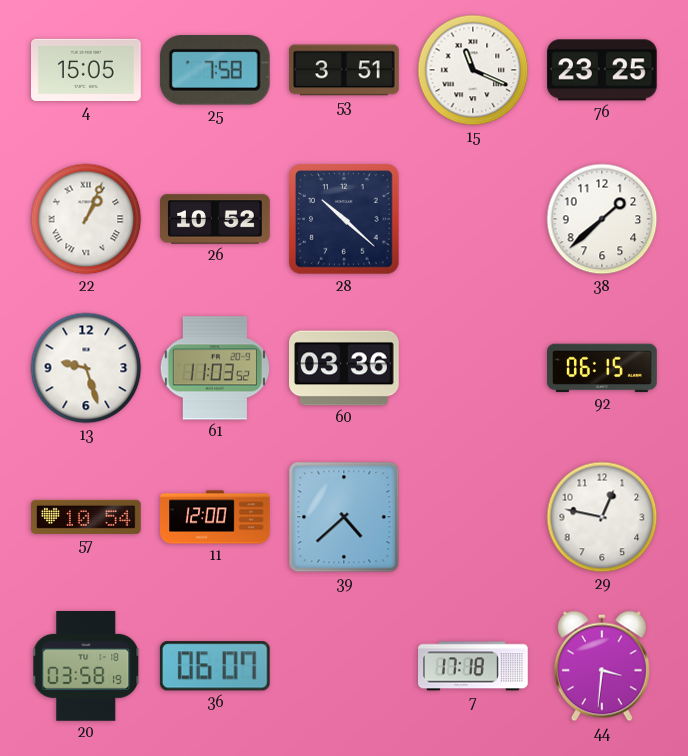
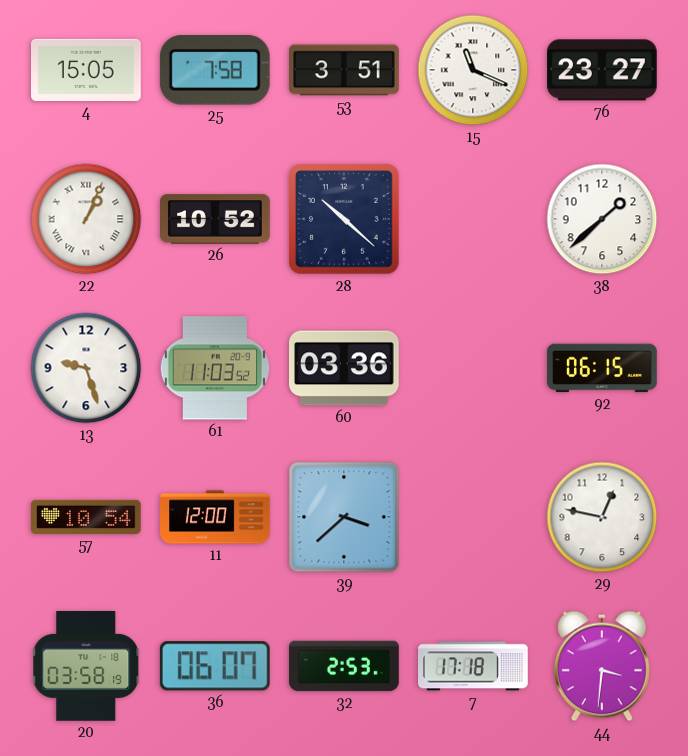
76: 23:25 -> 23:27
39: 4:38 -> 3:38
32: none -> 2:53
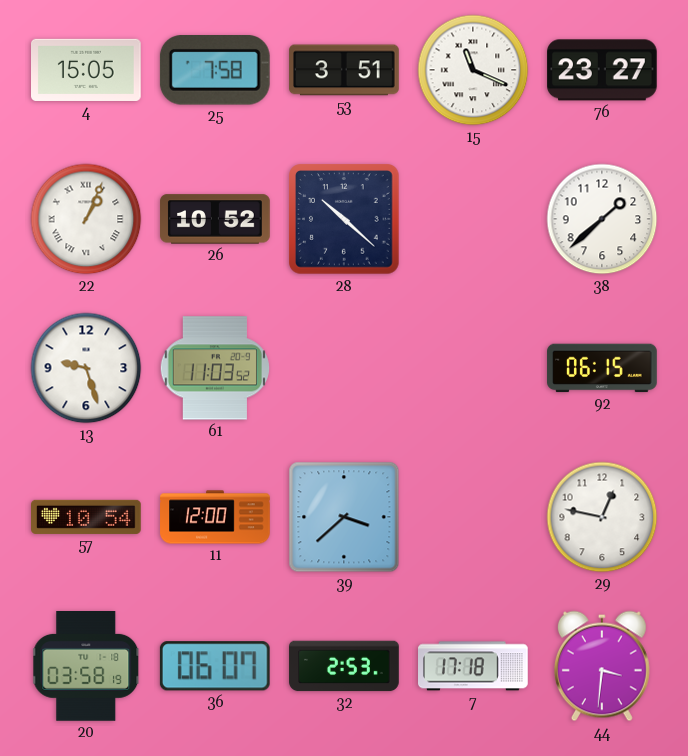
60: 03:36 -> none
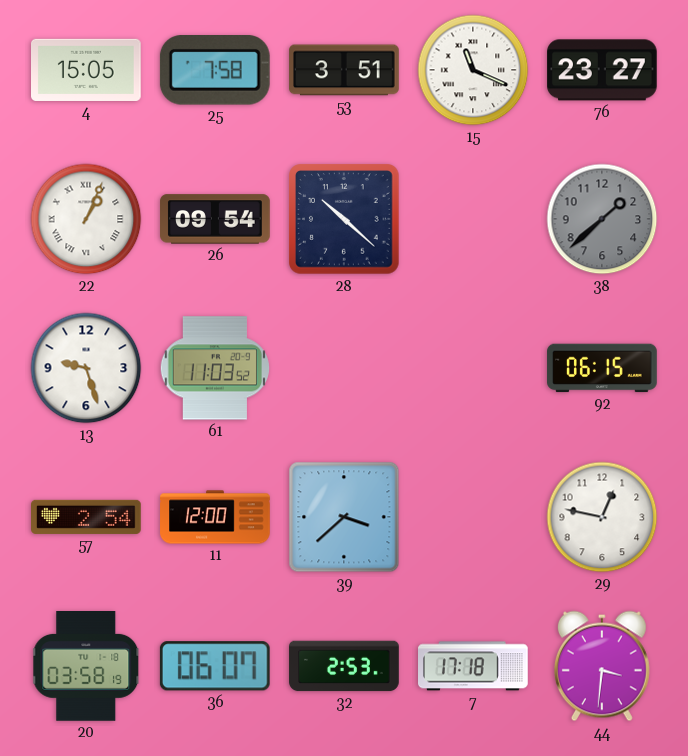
26: 10:52 -> 09:54
38 dial: white -> grey
57: 10:54 -> 2:54
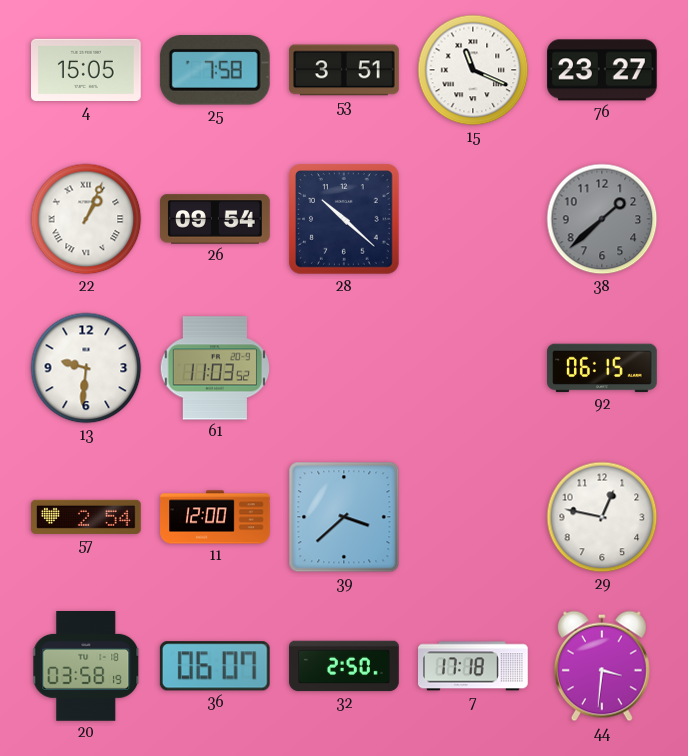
13: 9:27 -> 9:31
32: 2:53 -> 2:50
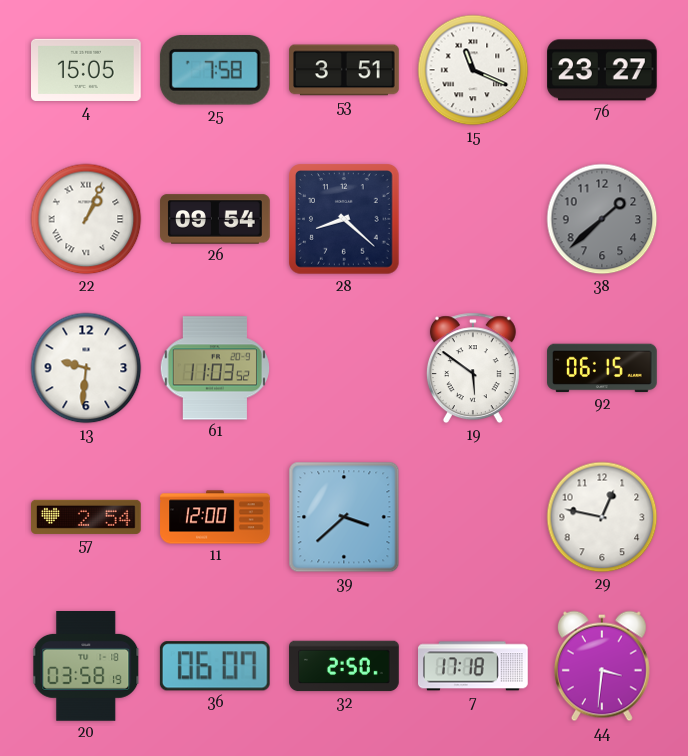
28: 10:22 -> 8:22
19: none -> 5:51
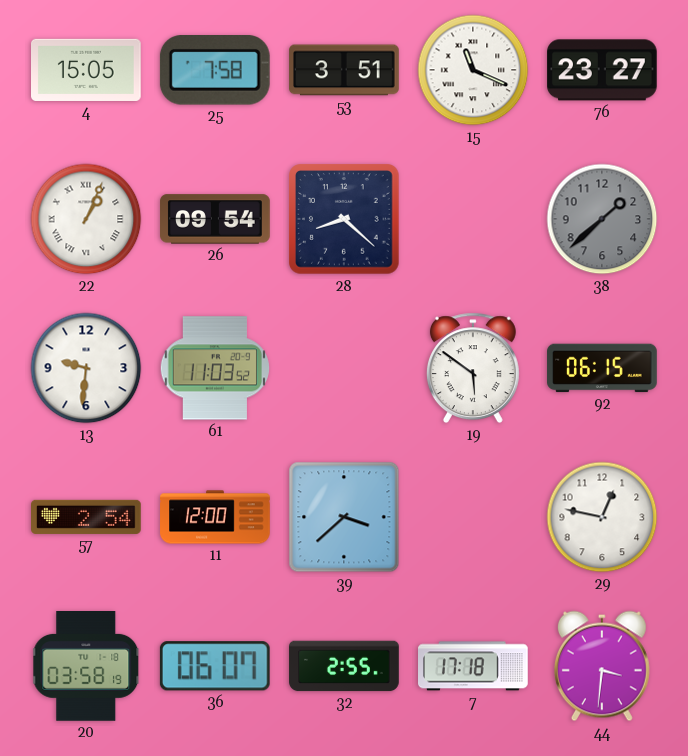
32: 2:50 -> 2:55
